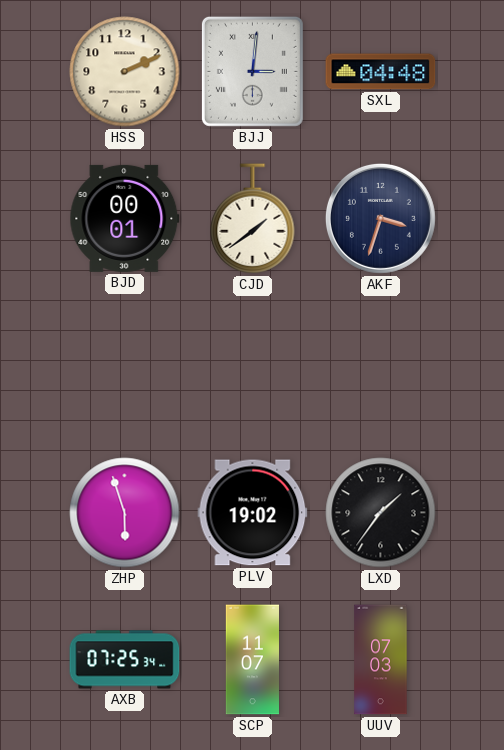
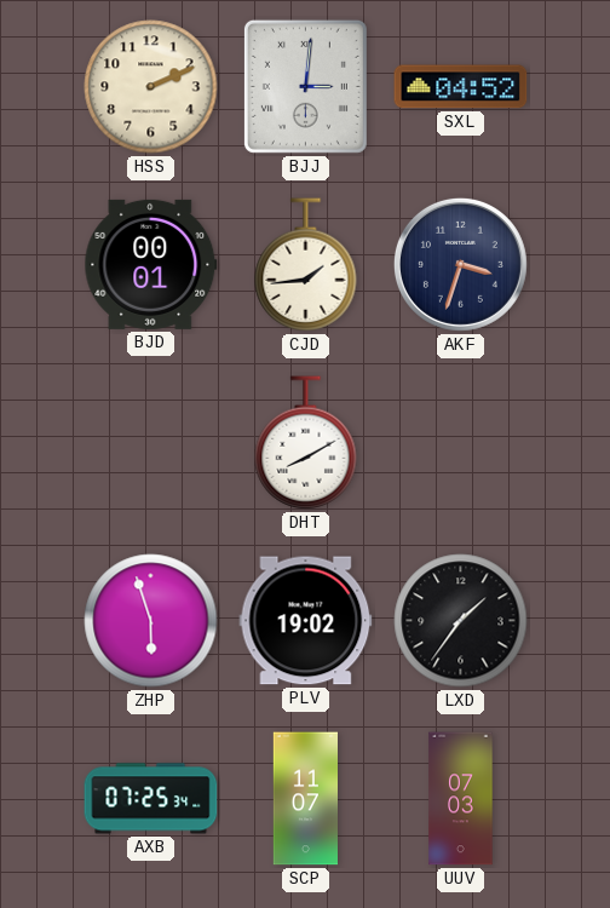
SXL: 04:48 -> 04:52
CJD: 1:39 -> 1:44
DHT: none -> 8:10
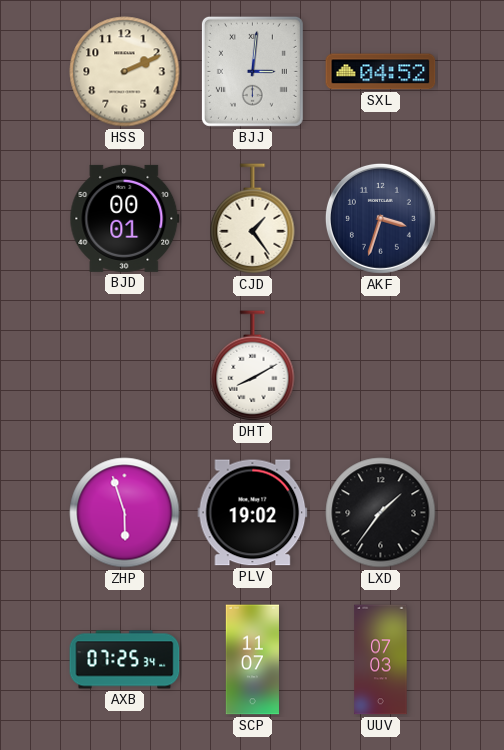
CJD: 1:44 -> 1:24
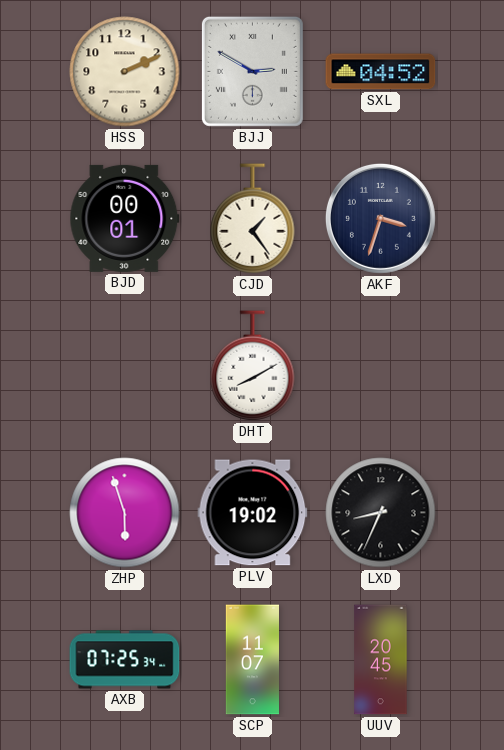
BJJ: 3:01 -> 2:50
LXD: 1:36 -> 8:34
UUV: 07:03 -> 20:45
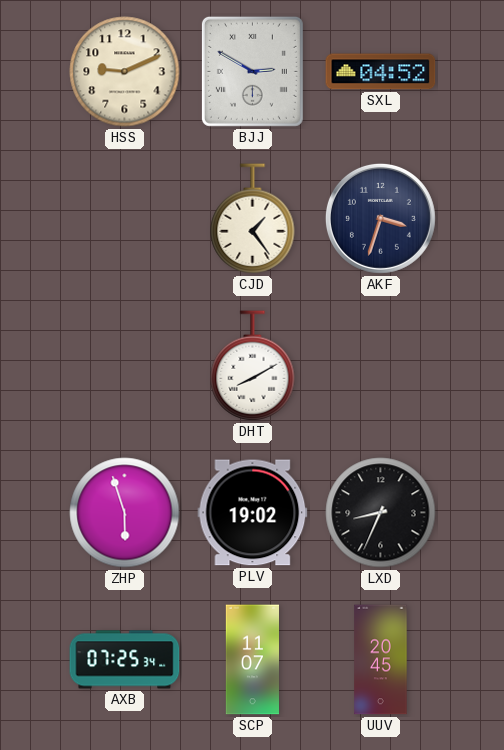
HSS: 2:11 -> 9:11
BJD: 00:01 -> none
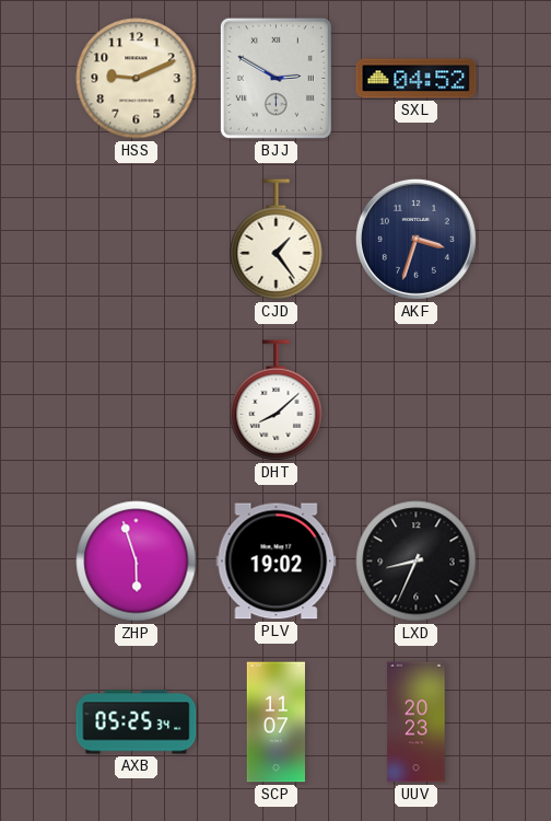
DHT: 8:10 -> 8:08
AXB: 07:25 -> 05:25
UUV: 20:45 -> 20:23
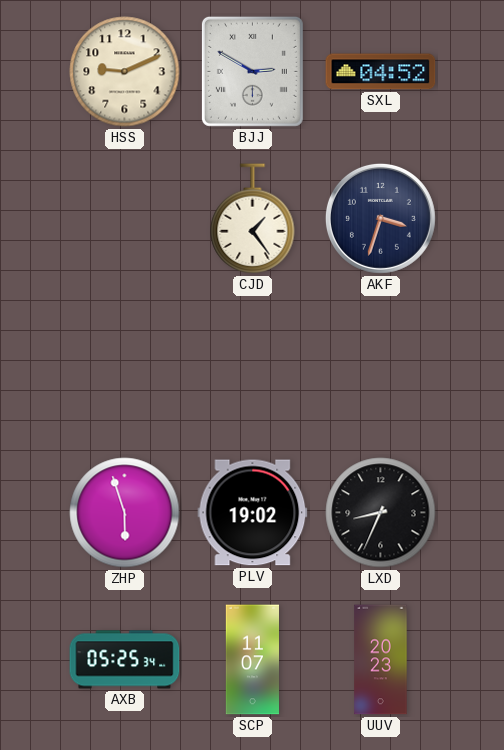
DHT: 8:08 -> none
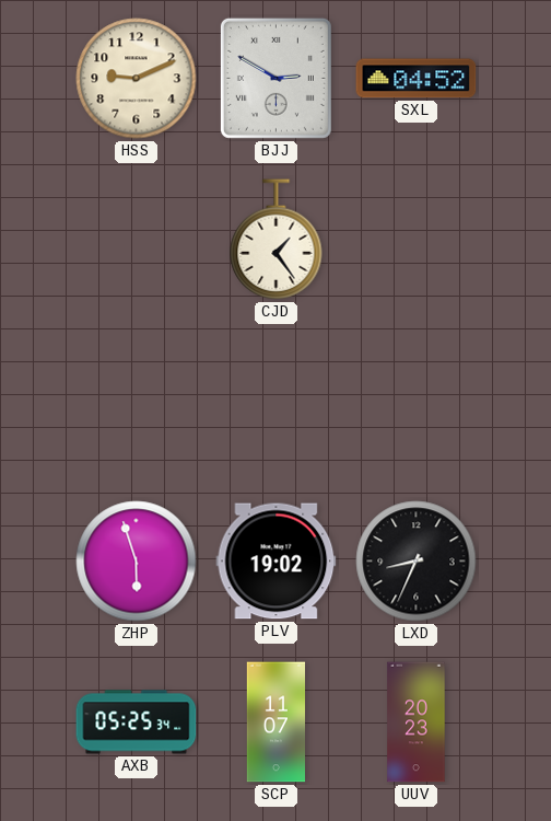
AKF: 3:33 -> none
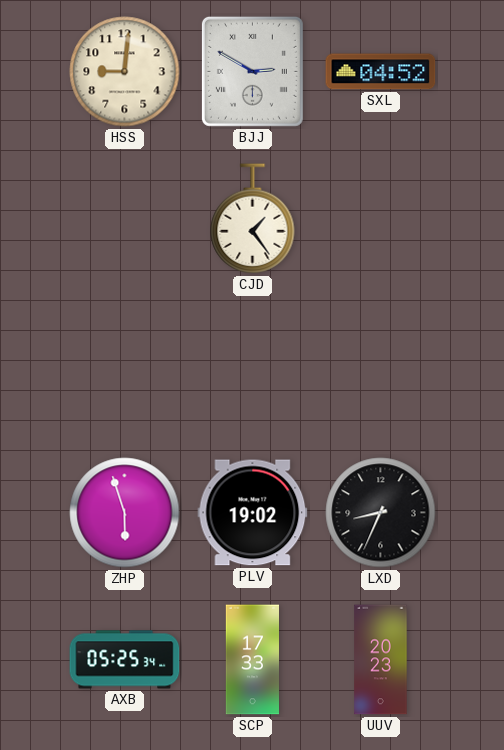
HSS: 9:11 -> 9:01
SCP: 11:07 -> 17:33
